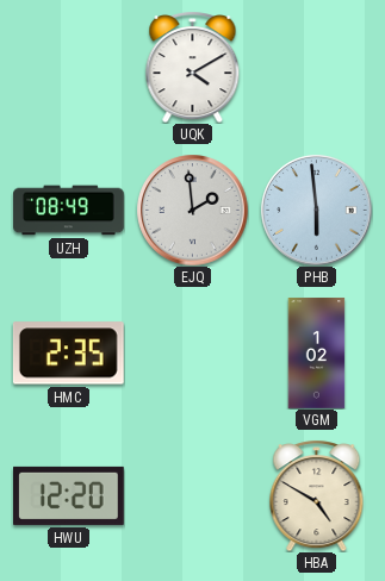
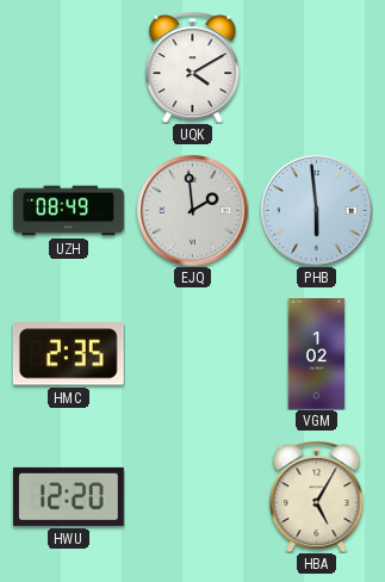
HBA: 4:50 -> 5:05
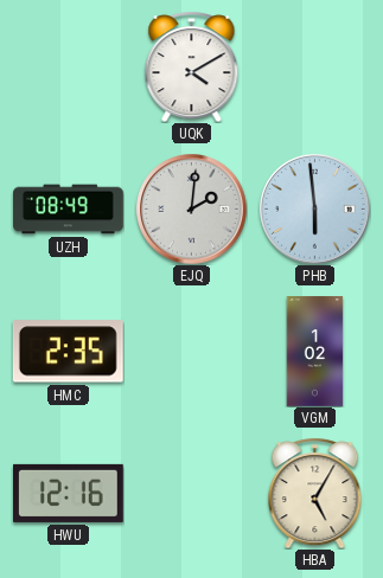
EJQ: 1:59 -> 2:01
HWU: 12:20 -> 12:16
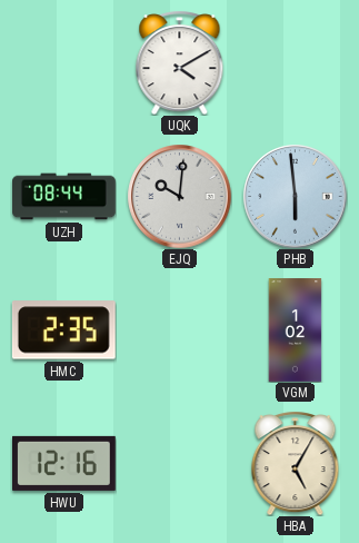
UZH: 08:49 -> 08:44
EJQ: 2:01 -> 10:01
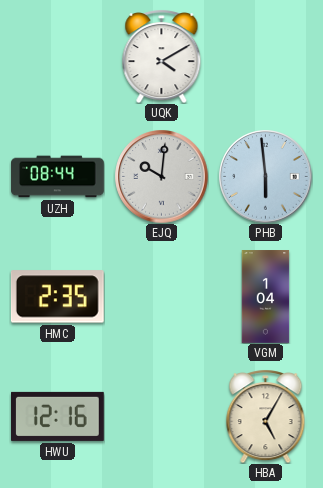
VGM: 1:02 -> 1:04
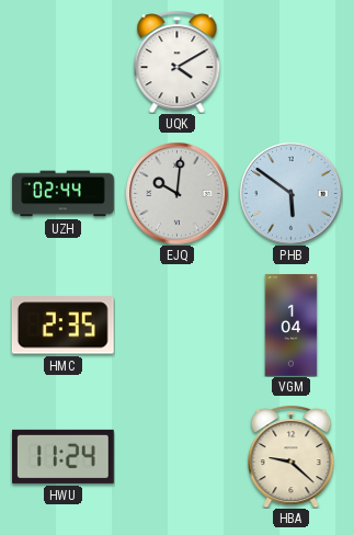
UZH: 08:44 -> 02:44
PHB: 5:59 -> 5:51
HWU: 12:16 -> 11:24
HBA: 5:05 -> 9:22
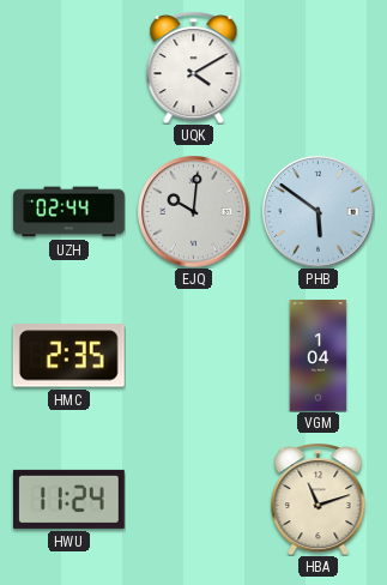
HBA: 9:22 -> 11:12
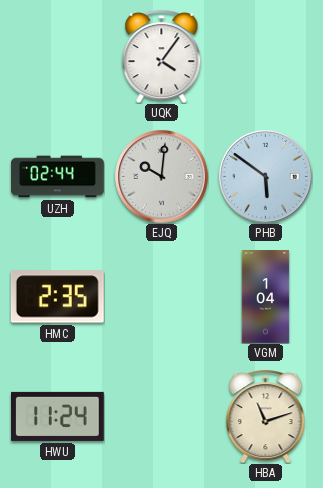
UQK: 4:10 -> 4:06
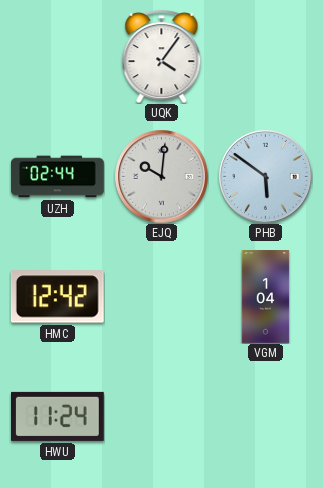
HMC: 2:35 -> 12:42
HBA: 11:12 -> none
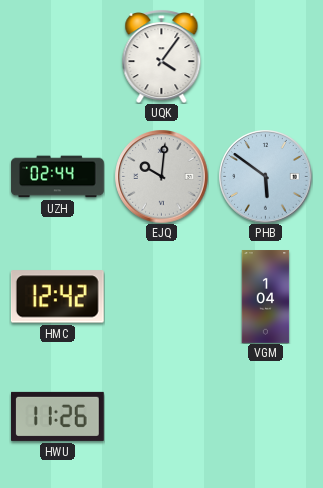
HWU: 11:24 -> 11:26
